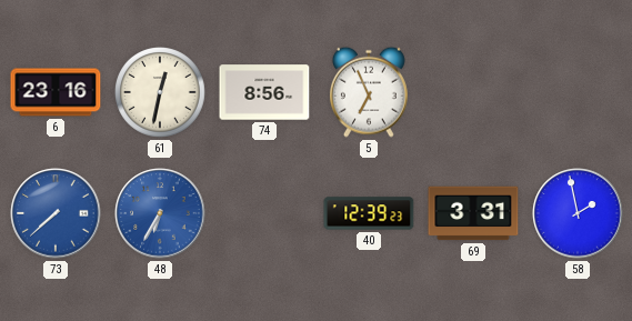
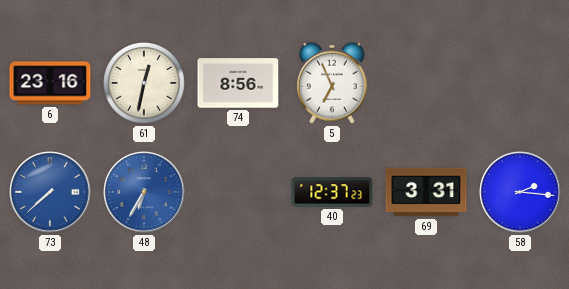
40: 12:39 -> 12:37
58: 1:58 -> 2:16
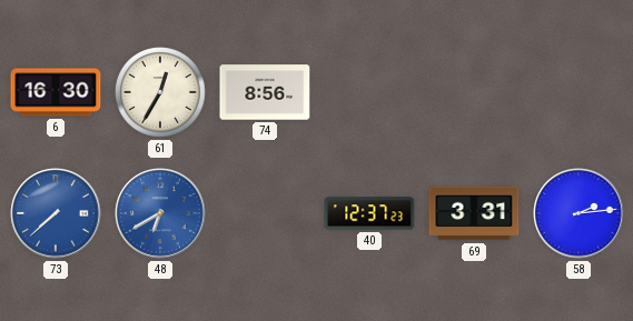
6: 23:16 -> 16:30
61: 12:32 -> 12:35
5: 6:56 -> none
48: 6:35 -> 6:40
58: 2:16 -> 2:14
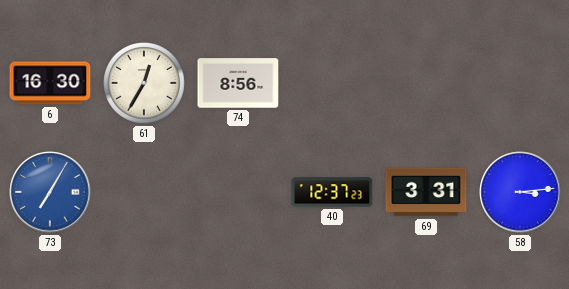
73: 7:38 -> 7:05
48: 6:40 -> none
58: 2:14 -> 3:14
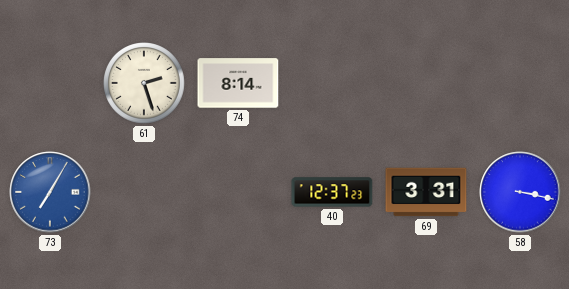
6: 16:30 -> none
61: 12:35 -> 2:27
74: 8:56 -> 8:14
58: 3:14 -> 3:17
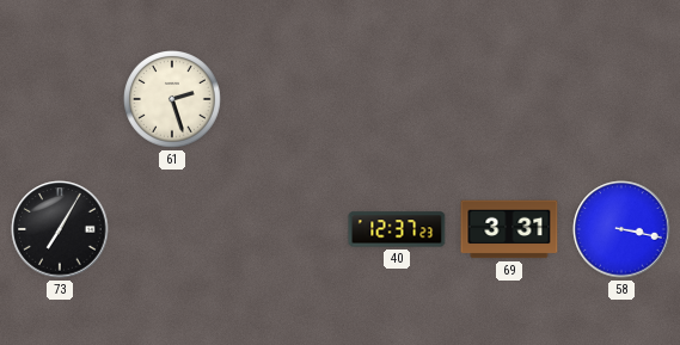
74: 8:14 -> none
73 dial: blue -> black
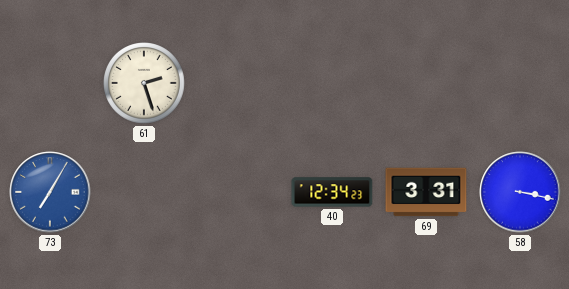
73 dial: black -> blue
40: 12:37 -> 12:34
